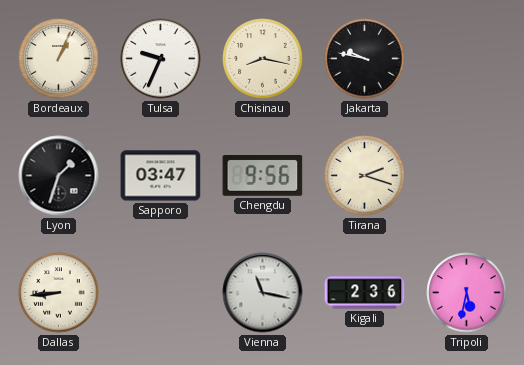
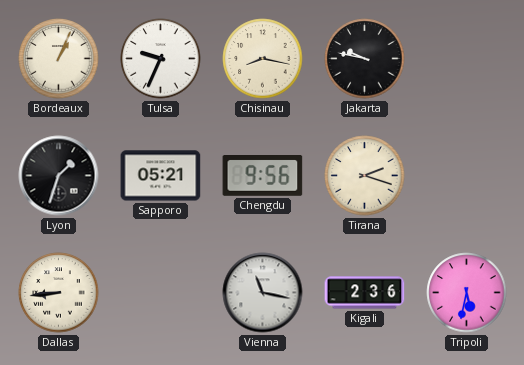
Sapporo: 03:47 -> 05:21
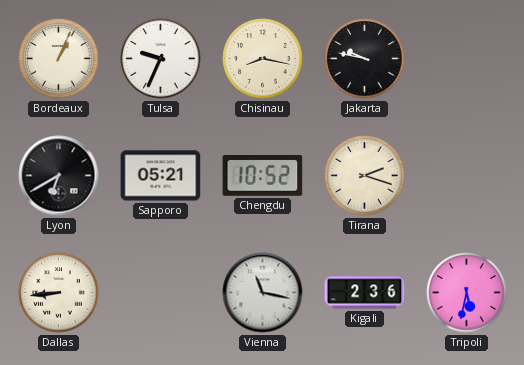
Lyon: 1:33 -> 6:40
Chengdu: 9:56 -> 10:52
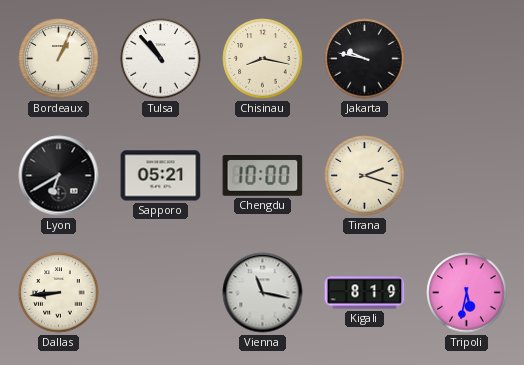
Tulsa: 9:34 -> 10:53
Chengdu: 10:52 -> 10:00
Kigali: 2:36 -> 8:19
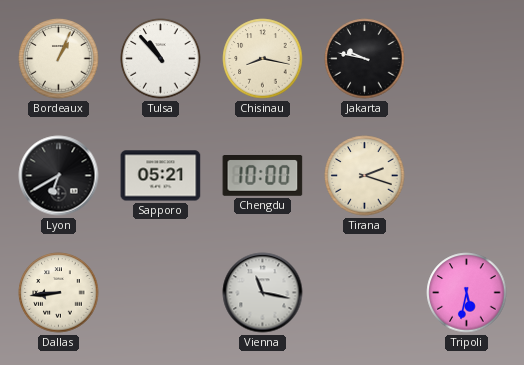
Kigali: 8:19 -> none
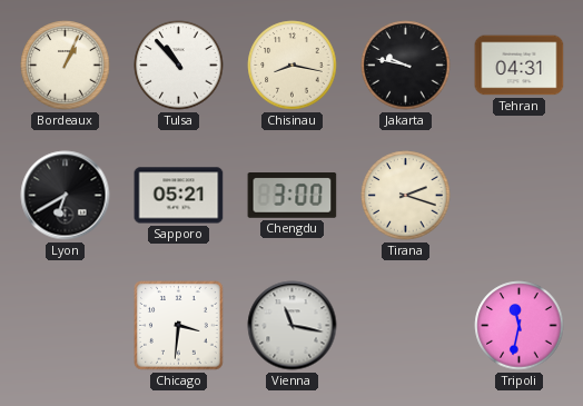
Tehran: none -> 04:31
Chengdu: 10:00 -> 3:00
Dallas: 8:44 -> none
Chicago: none -> 3:31
Tripoli: 5:32 -> 11:32
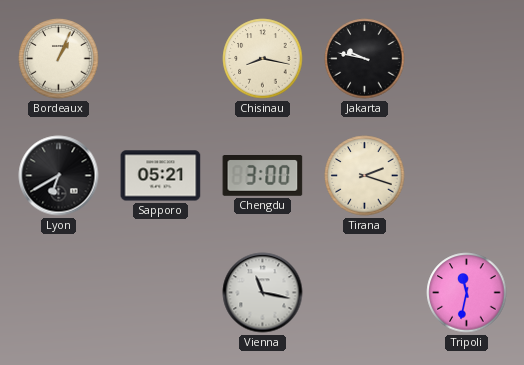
Tulsa: 10:53 -> none
Tehran: 04:31 -> none
Chicago: 3:31 -> none
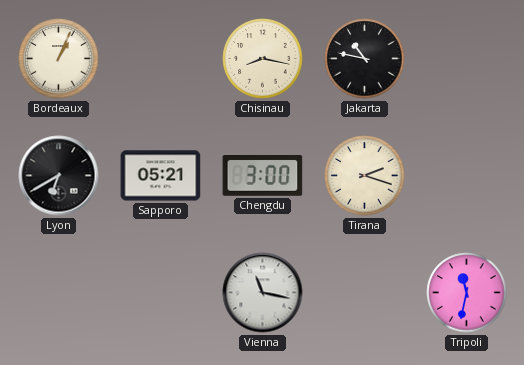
Jakarta: 9:47 -> 10:47
